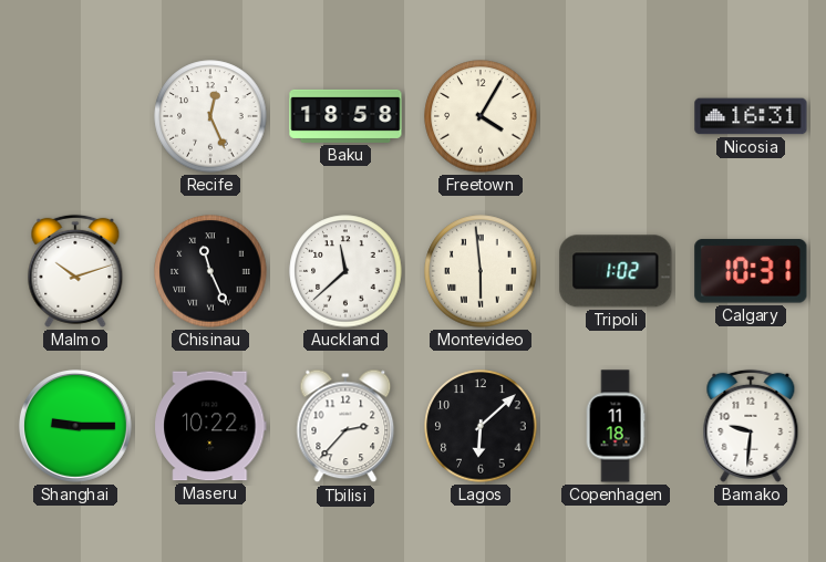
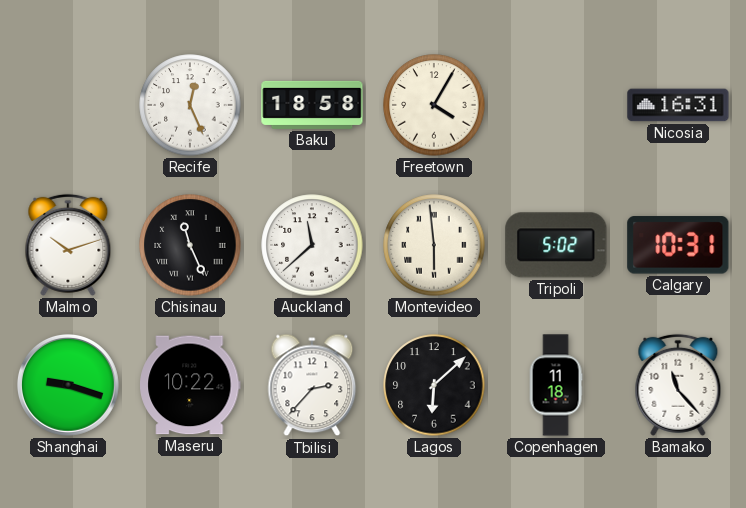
Tripoli: 1:02 -> 5:02
Shanghai: 9:15 -> 9:18
Bamako: 9:31 -> 11:23
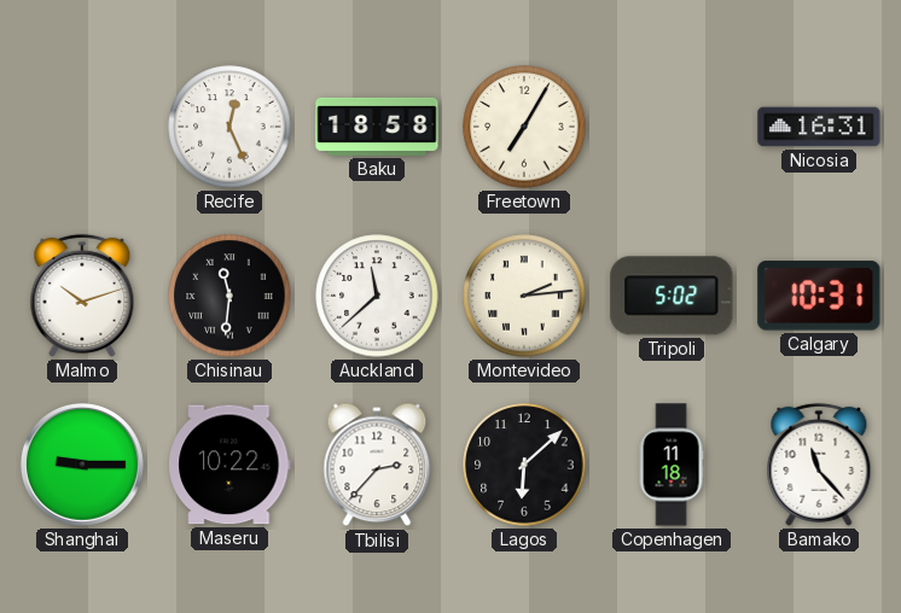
Freetown: 4:05 -> 7:05
Chisinau: 11:26 -> 11:31
Montevideo: 5:59 -> 2:14
Shanghai: 9:18 -> 9:15
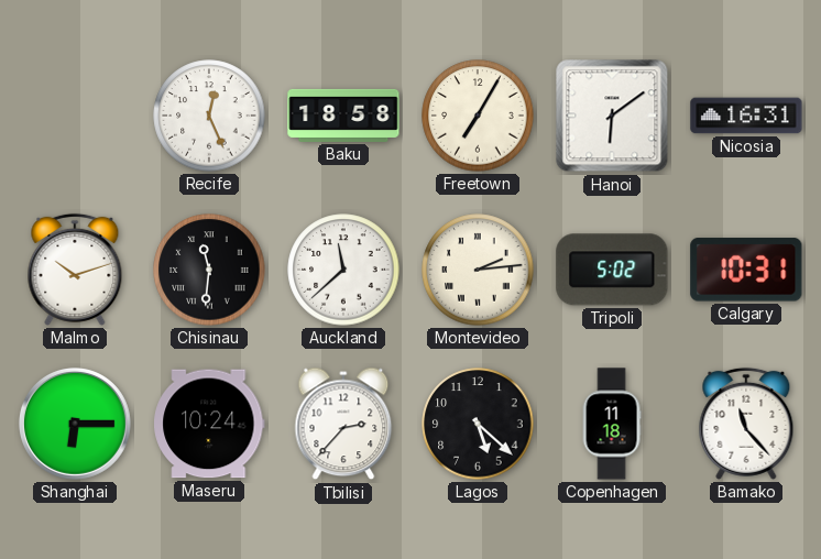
Hanoi: none -> 6:09
Shanghai: 9:15 -> 6:15
Maseru: 10:22 -> 10:24
Lagos: 6:08 -> 5:22
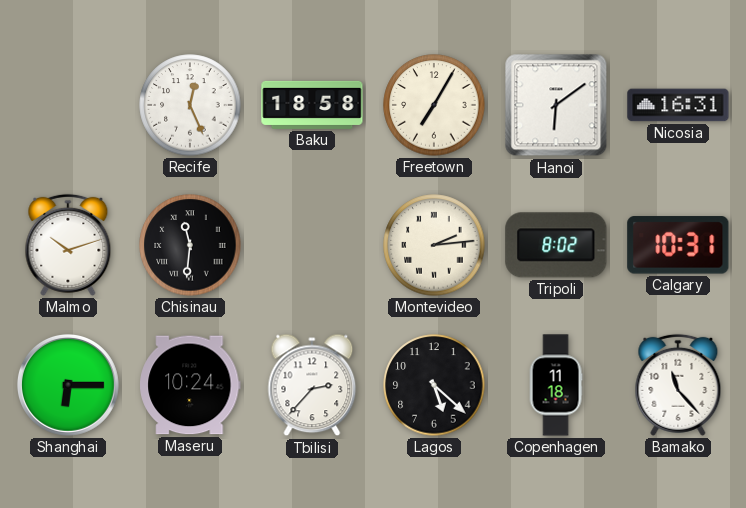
Auckland: 11:38 -> none
Tripoli: 5:02 -> 8:02
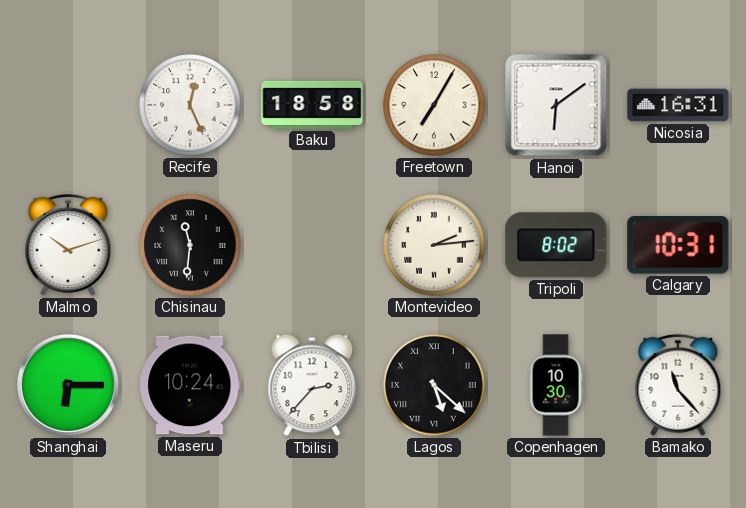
Lagos numerals: Arabic -> Roman
Copenhagen: 11:18 -> 10:30
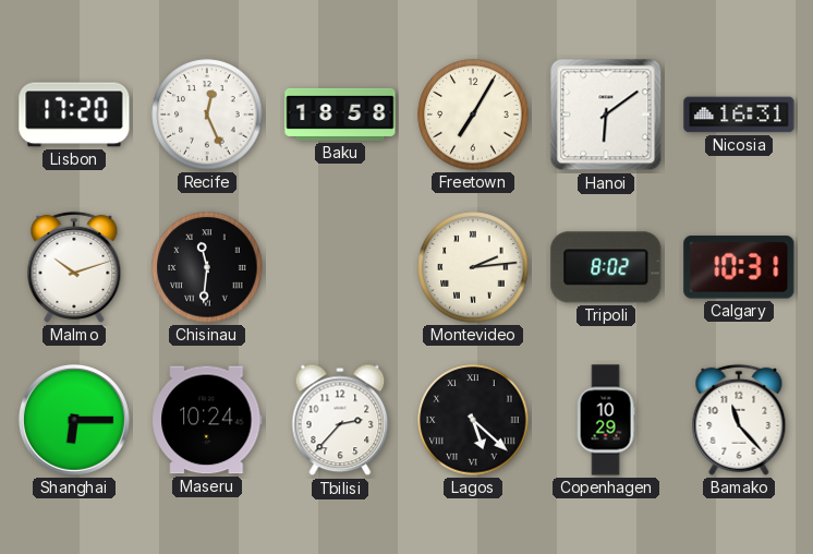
Lisbon: none -> 17:20
Copenhagen: 10:30 -> 10:29
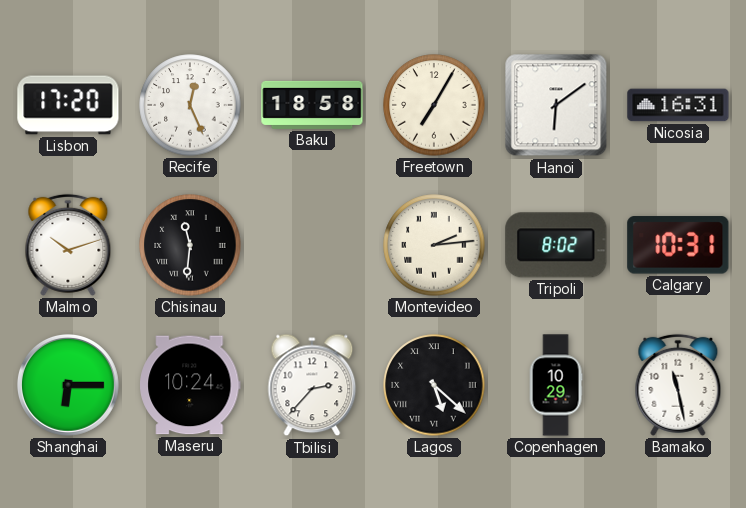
Bamako: 11:23 -> 11:28
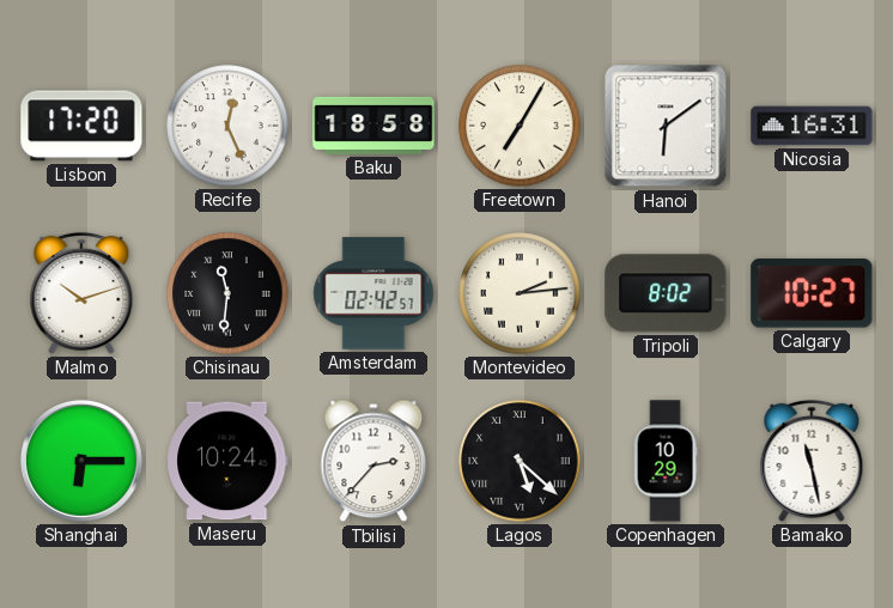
Amsterdam: none -> 02:42
Calgary: 10:31 -> 10:27
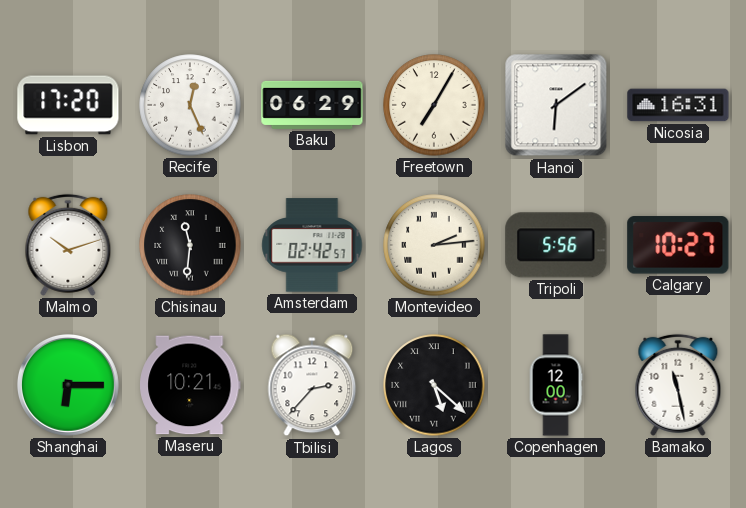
Baku: 18:58 -> 06:29
Tripoli: 8:02 -> 5:56
Maseru: 10:24 -> 10:21
Copenhagen: 10:29 -> 12:00
